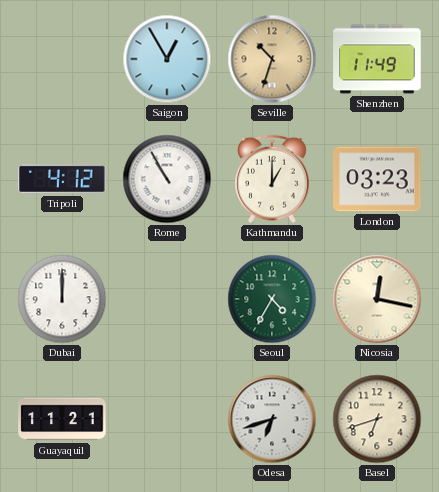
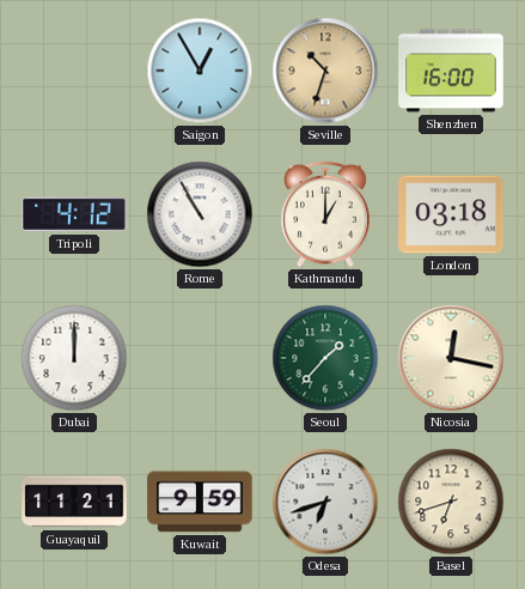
Shenzhen: 11:49 -> 16:00
London: 03:23 -> 03:18
Seoul: 4:35 -> 1:37
Kuwait: none -> 9:59
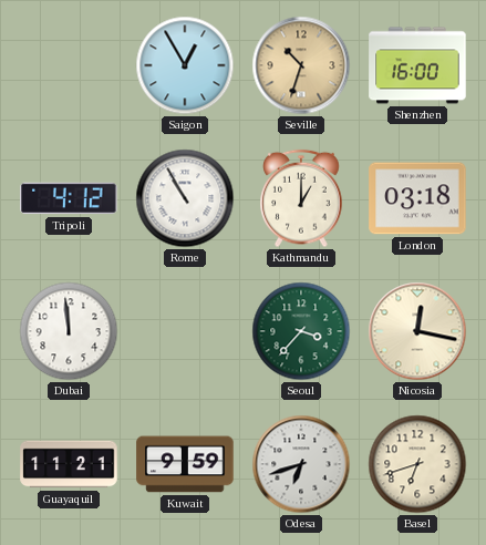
Dubai: 12:00 -> 11:59
Seoul: 1:37 -> 3:37
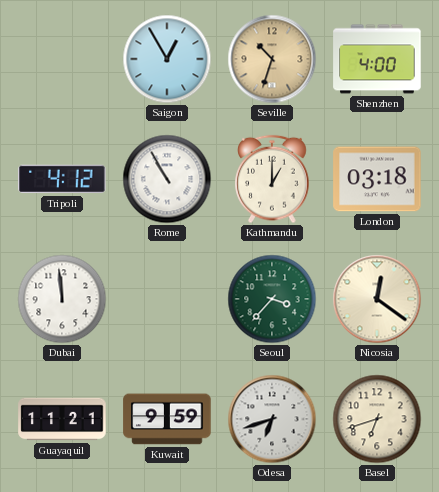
Shenzhen: 16:00 -> 4:00
Nicosia: 12:17 -> 12:21
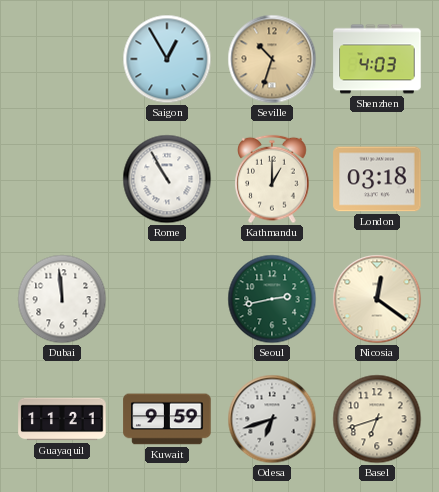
Shenzhen: 4:00 -> 4:03
Tripoli: 4:12 -> none
Seoul: 3:37 -> 2:43
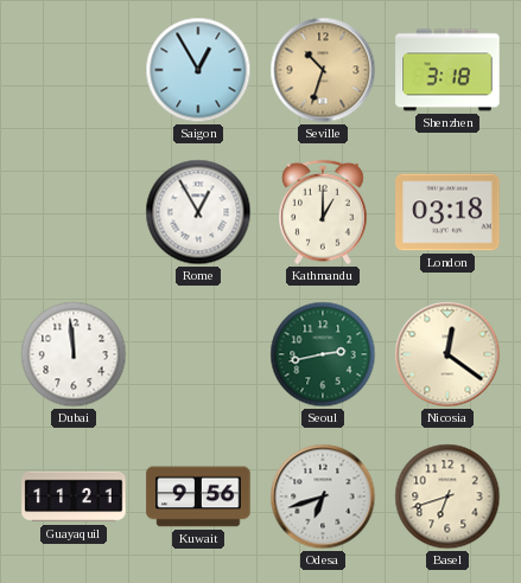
Shenzhen: 4:03 -> 3:18
Rome: 10:55 -> 12:55
Kuwait: 9:59 -> 9:56
